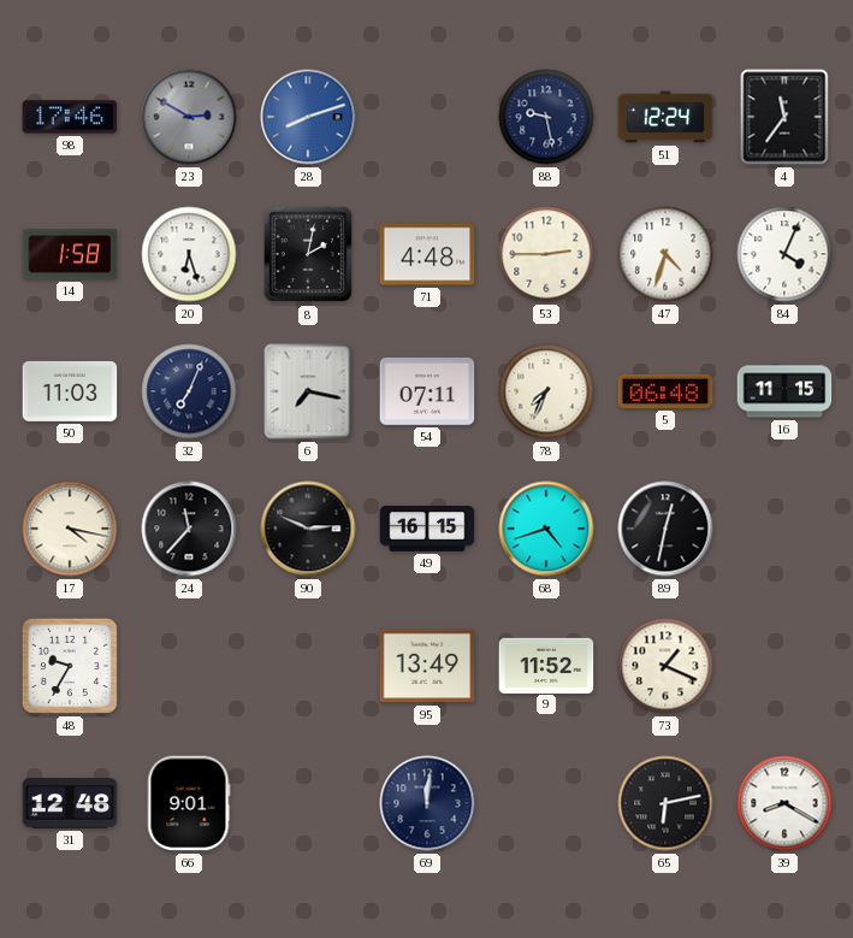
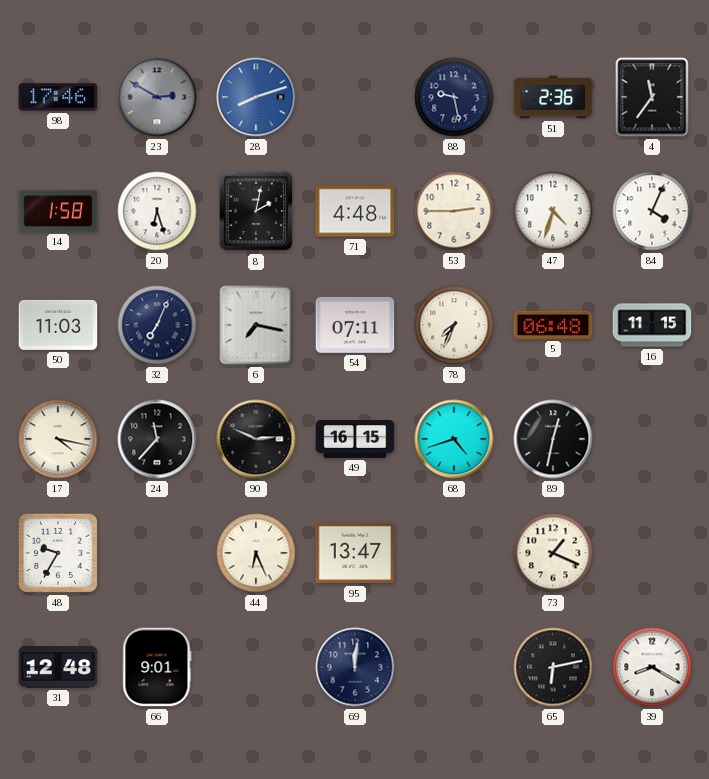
51: 12:24 -> 2:36
44: none -> 6:26
95: 13:49 -> 13:47
9: 11:52 -> none
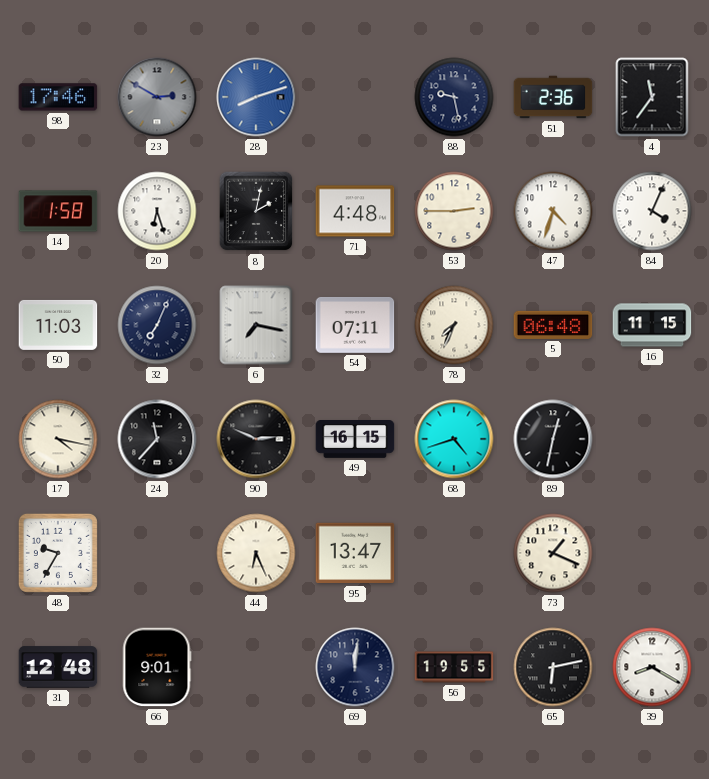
56: none -> 19:55
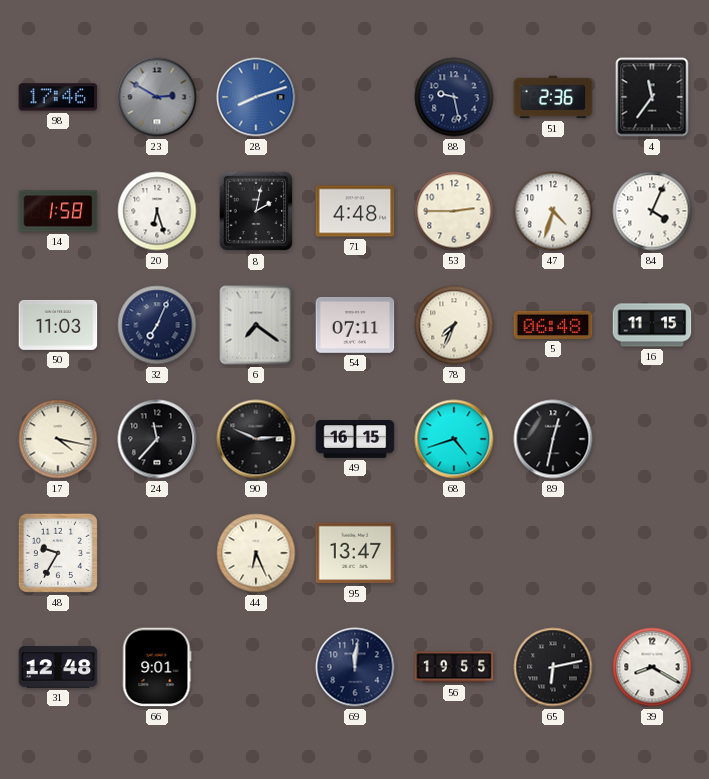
6: 7:17 -> 7:21
73: 1:19 -> none
